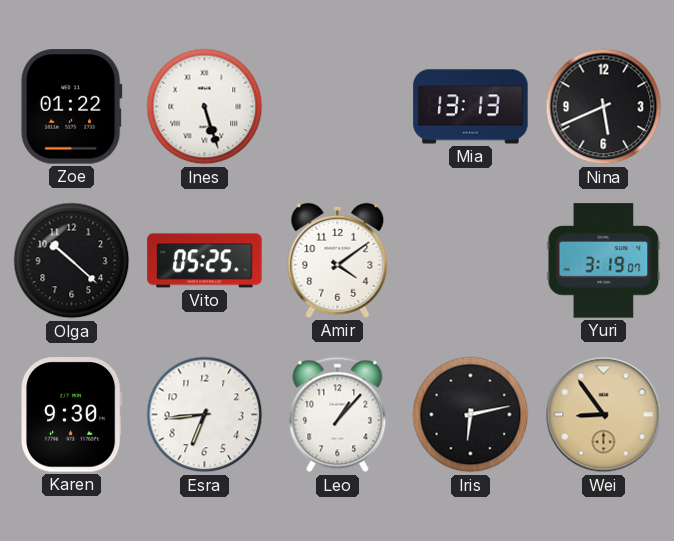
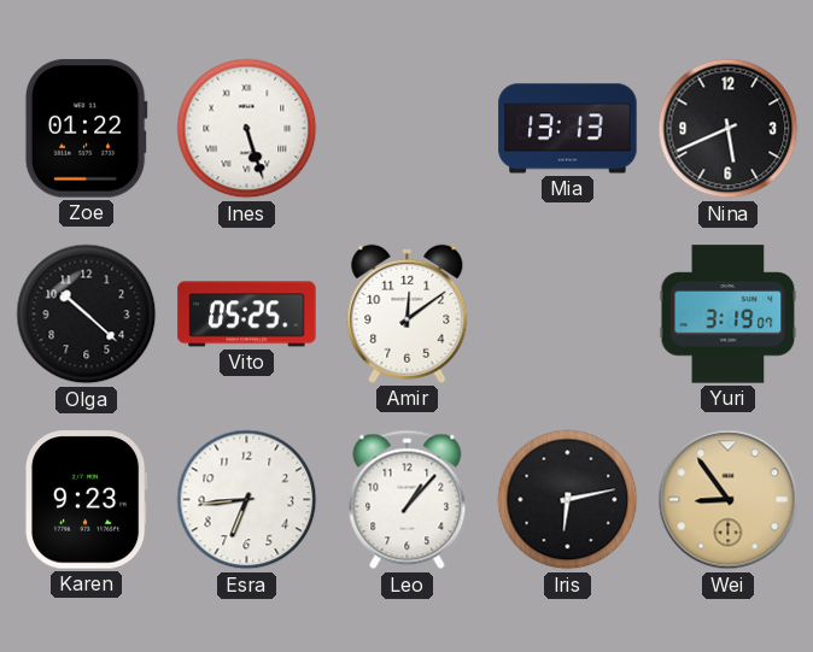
Amir: 4:09 -> 12:09
Karen: 9:30 -> 9:23
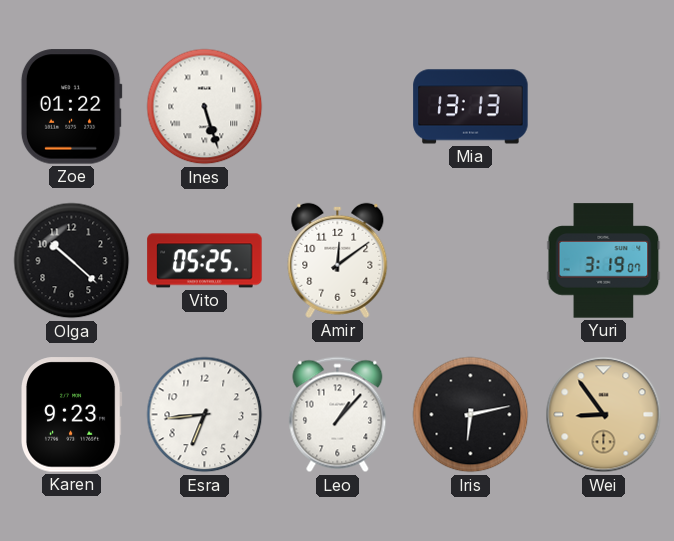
Nina: 5:41 -> none
